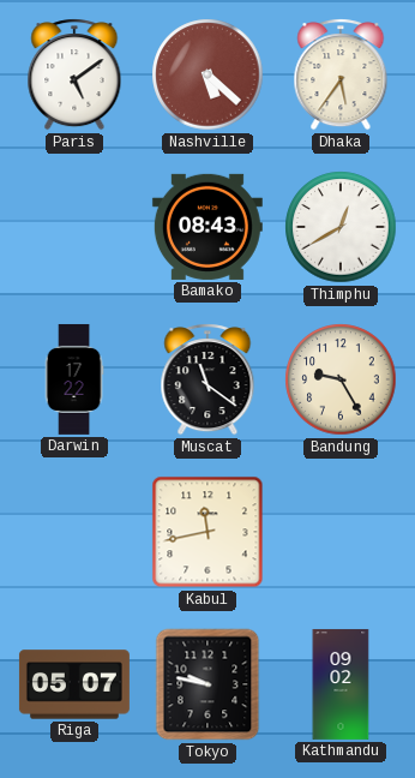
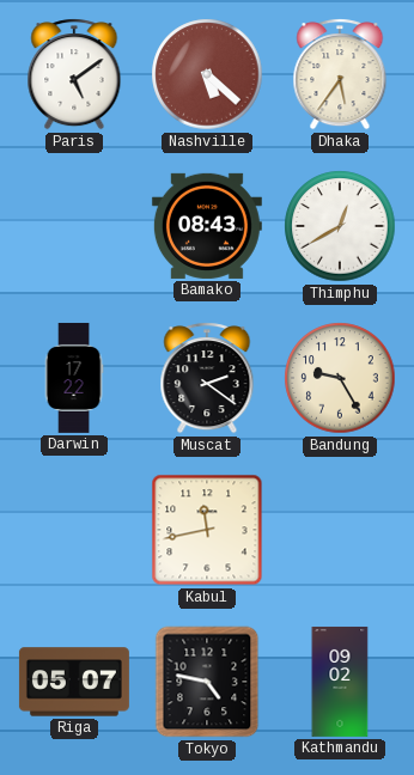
Muscat: 11:21 -> 2:21
Tokyo: 9:47 -> 4:47
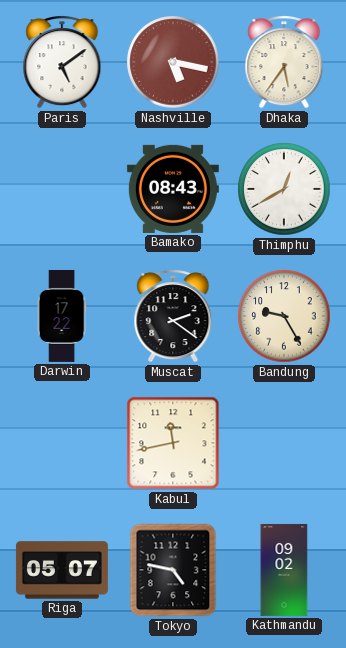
Nashville: 5:22 -> 5:17
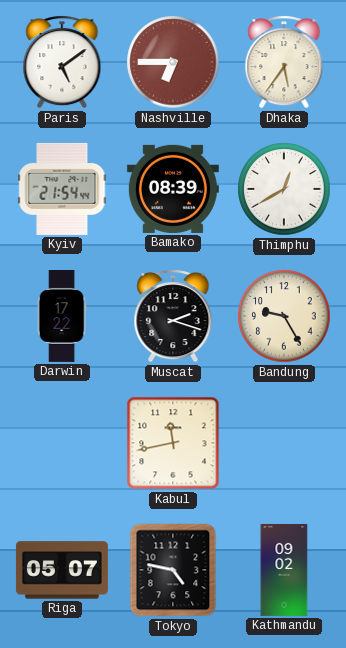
Nashville: 5:17 -> 6:45
Kyiv: none -> 21:54
Bamako: 08:43 -> 08:39
Muscat: 2:21 -> 2:18
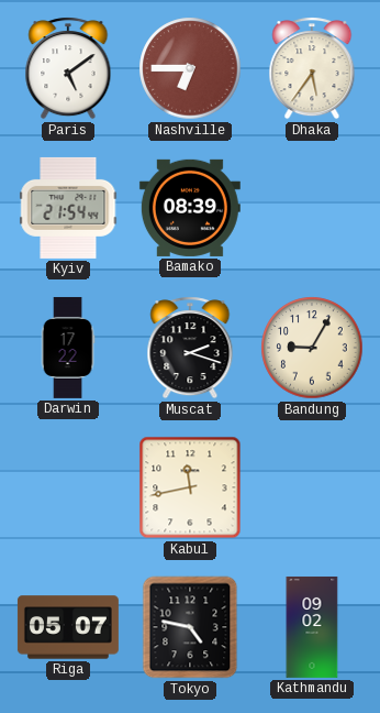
Thimphu: 12:40 -> none
Bandung: 9:25 -> 9:05
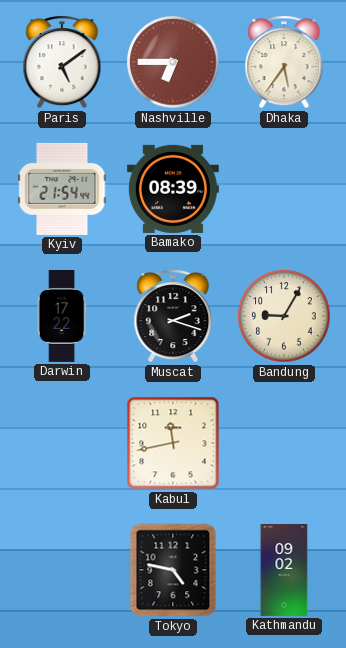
Riga: 05:07 -> none
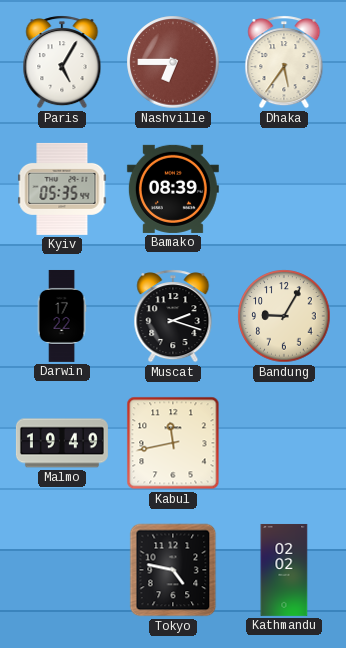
Paris: 5:09 -> 5:05
Kyiv: 21:54 -> 05:35
Malmo: none -> 19:49
Kathmandu: 09:02 -> 02:02
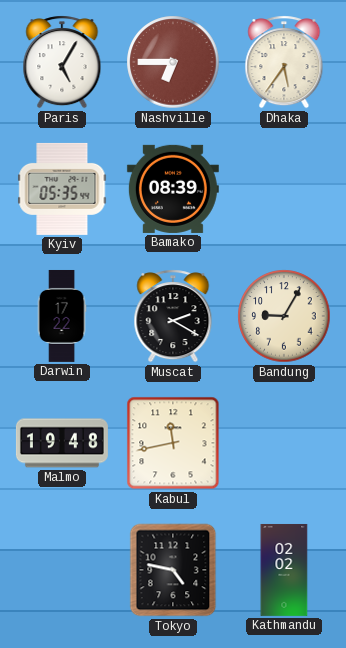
Muscat: 2:18 -> 2:20
Malmo: 19:49 -> 19:48
